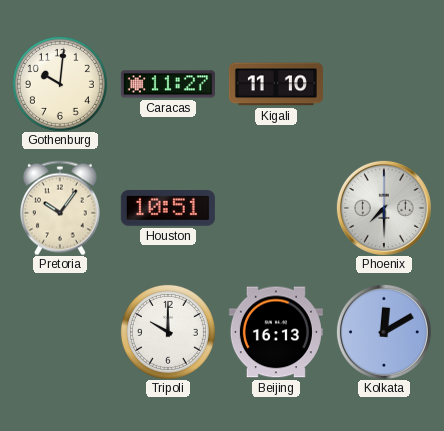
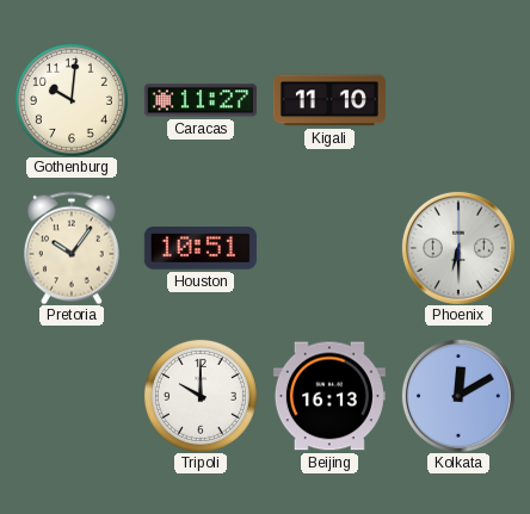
Phoenix: 7:30 -> 6:30
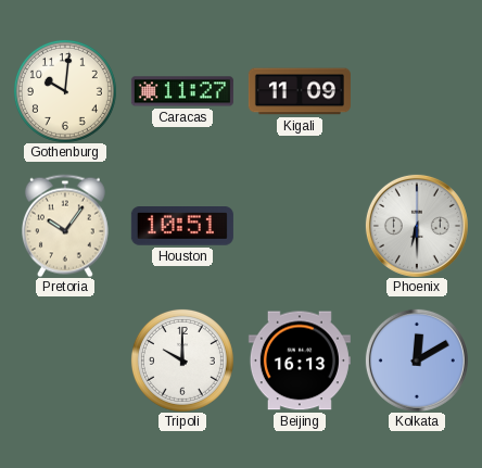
Kigali: 11:10 -> 11:09
